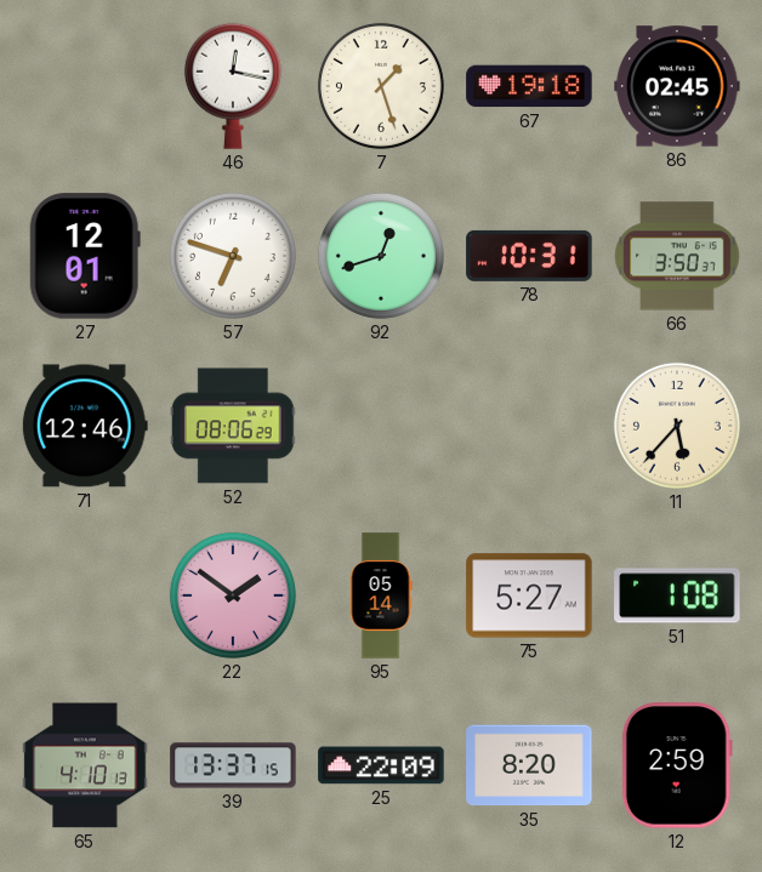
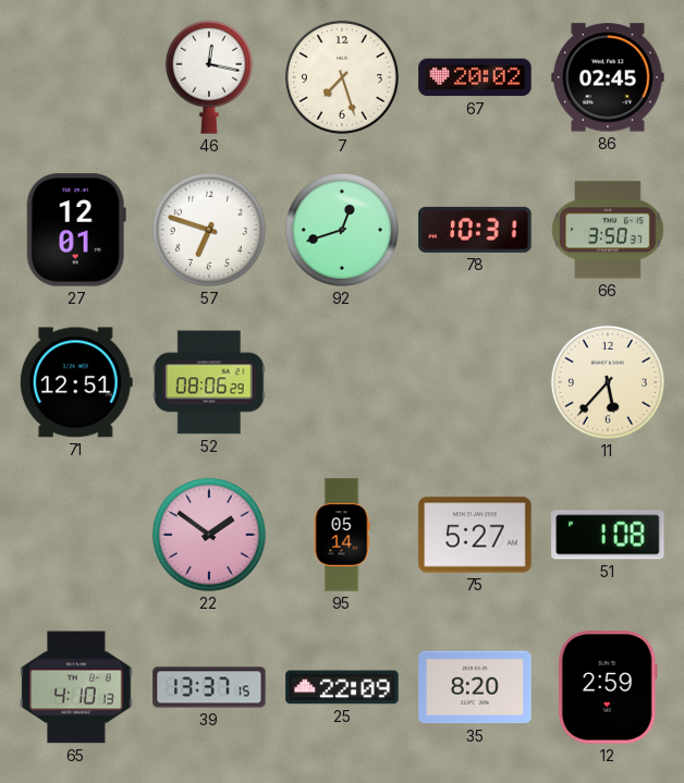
7: 1:27 -> 7:27
67: 19:18 -> 20:02
71: 12:46 -> 12:51
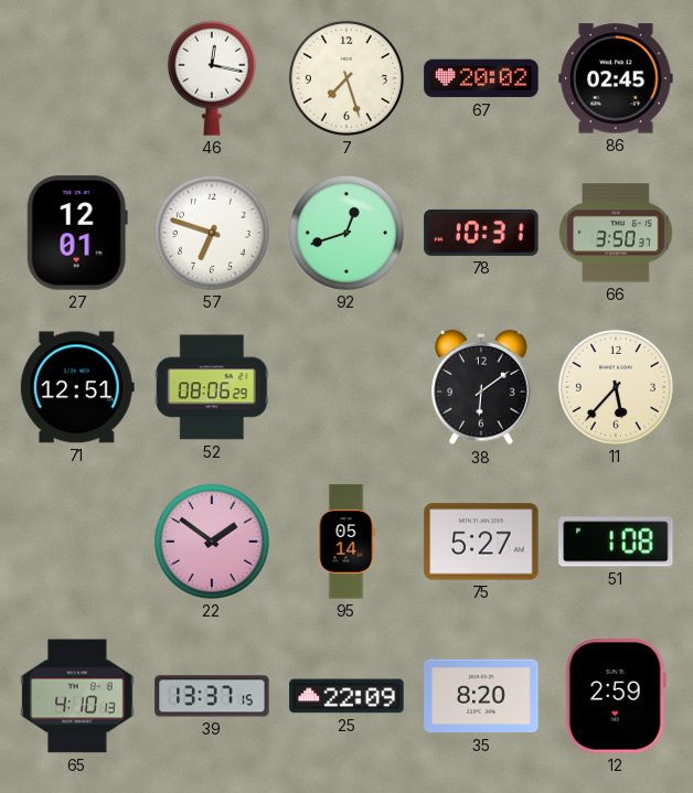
38: none -> 6:09
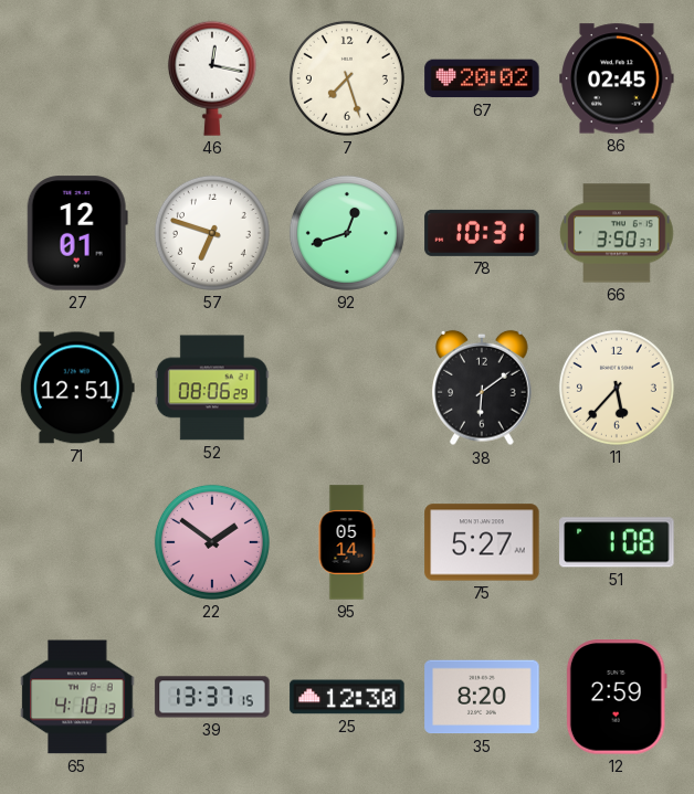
25: 22:09 -> 12:30
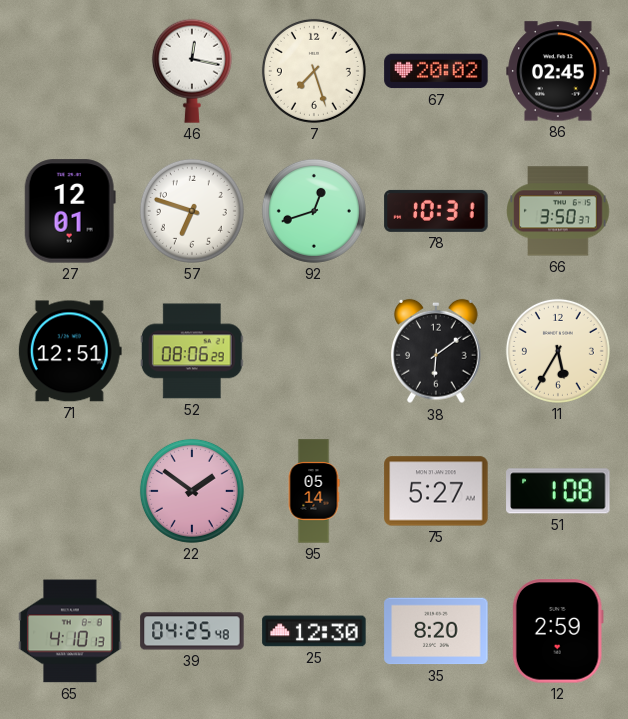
11: 5:37 -> 5:35
39: 13:37 -> 04:25
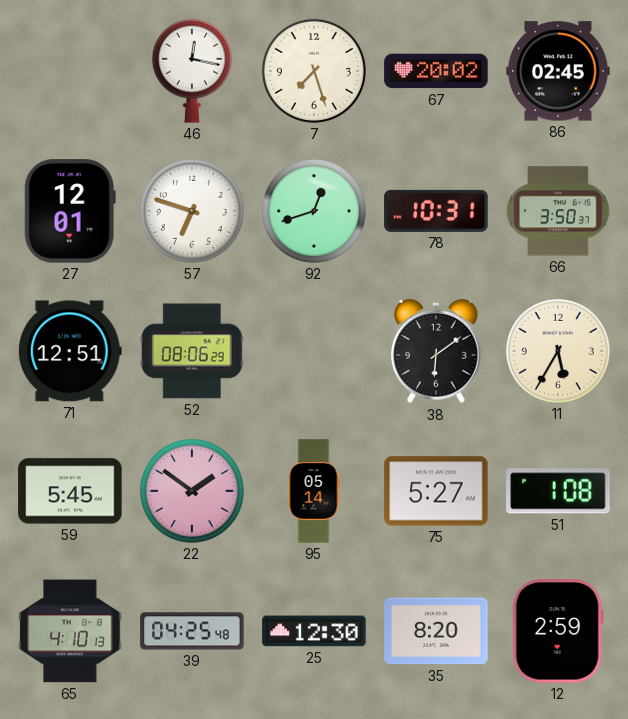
59: none -> 5:45
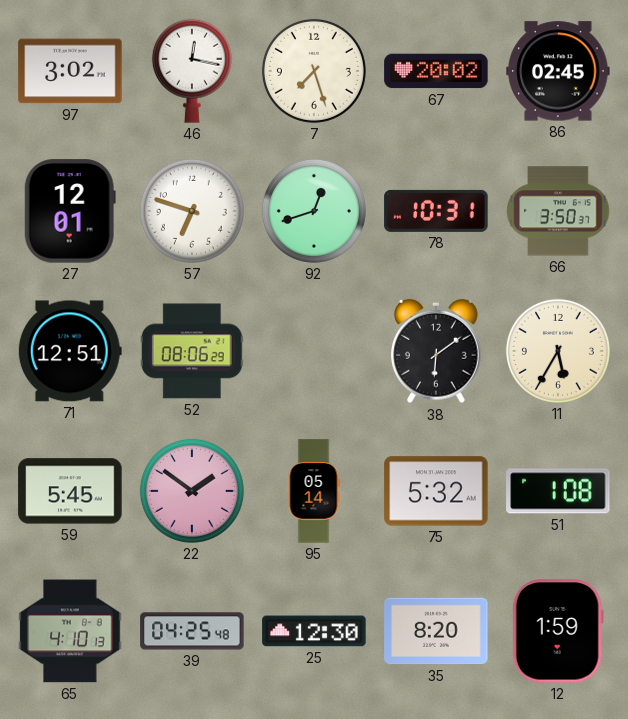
97: none -> 3:02
75: 5:27 -> 5:32
12: 2:59 -> 1:59
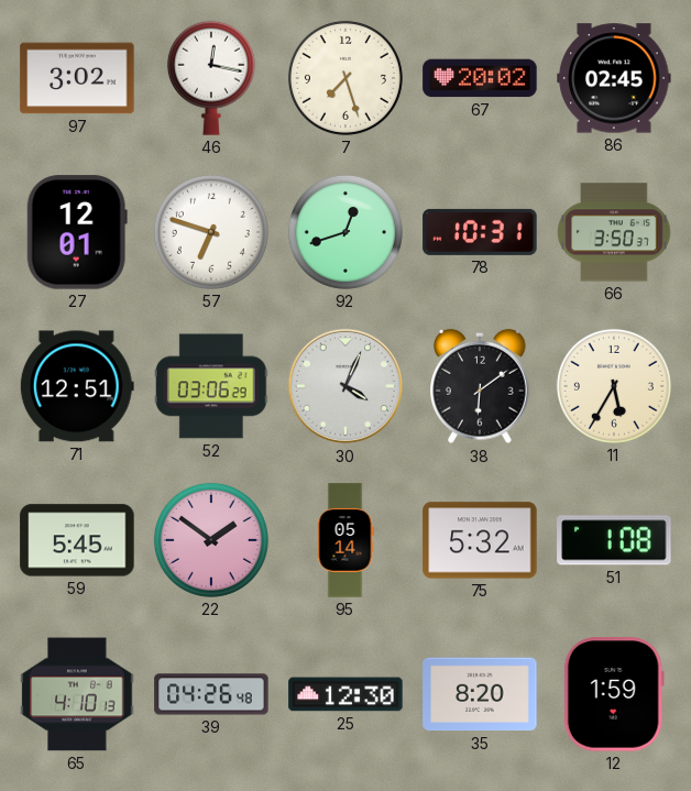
52: 08:06 -> 03:06
30: none -> 4:04
39: 04:25 -> 04:26
